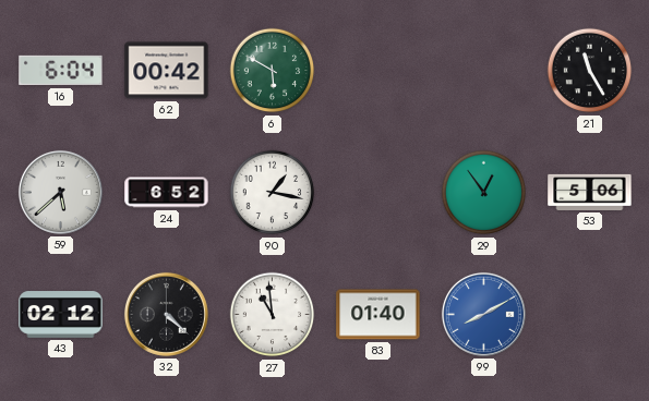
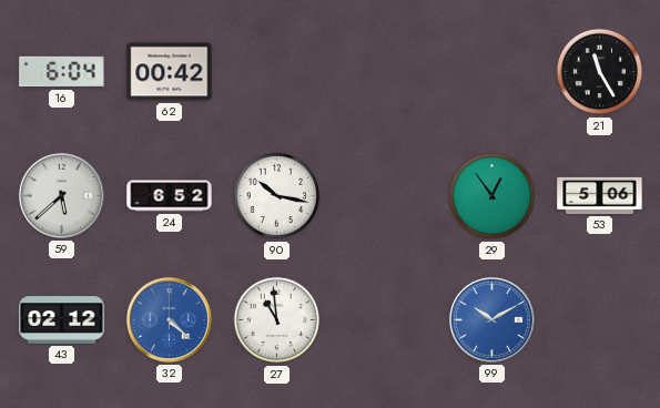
6: 5:50 -> none
90: 1:17 -> 10:17
32 dial: black -> blue
83: 01:40 -> none
99: 8:10 -> 10:10
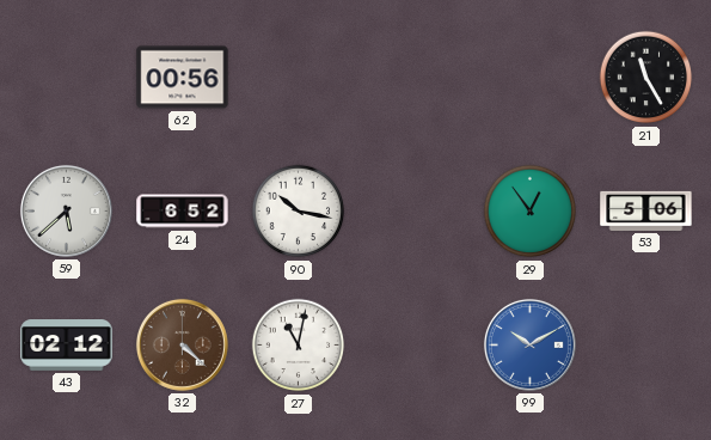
16: 6:04 -> none
62: 00:42 -> 00:56
32 dial: blue -> brown
27: 10:59 -> 11:02
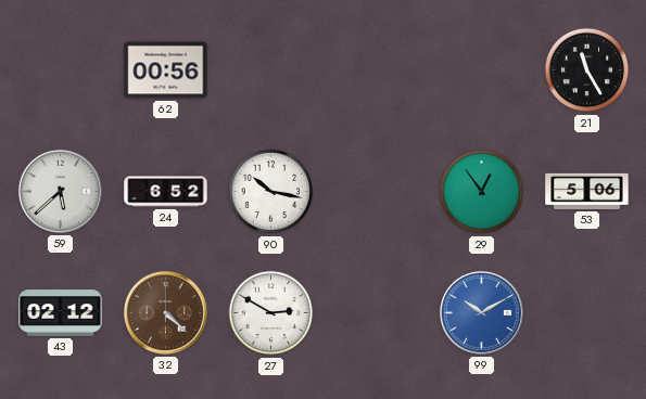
27: 11:02 -> 2:50
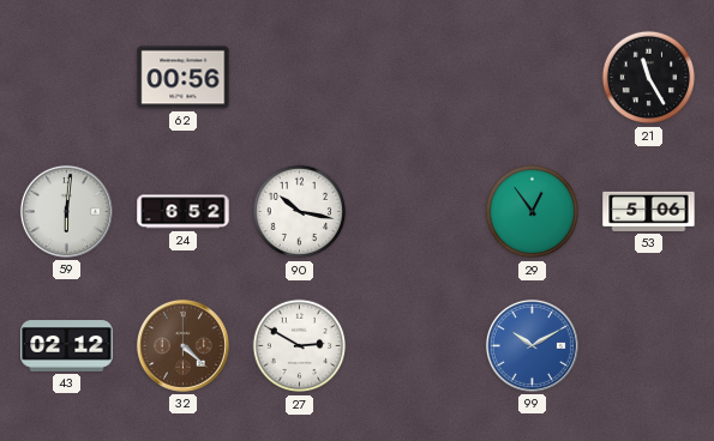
59: 5:38 -> 6:01
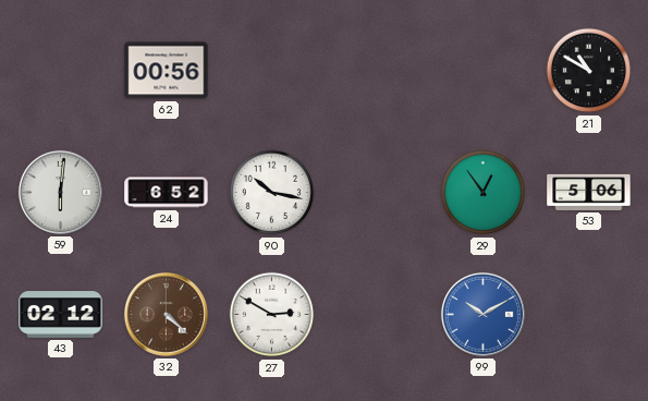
21: 11:25 -> 10:50
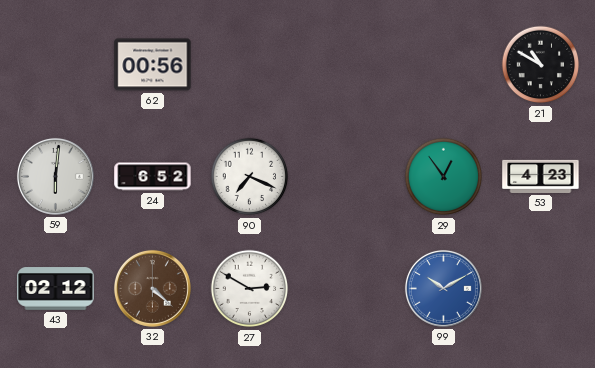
90: 10:17 -> 7:19
53: 5:06 -> 4:23
